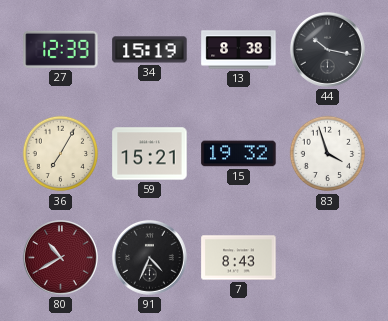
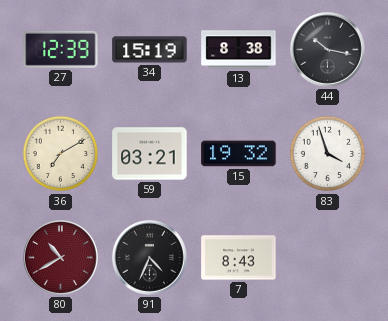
36: 7:05 -> 7:10
59: 15:21 -> 03:21
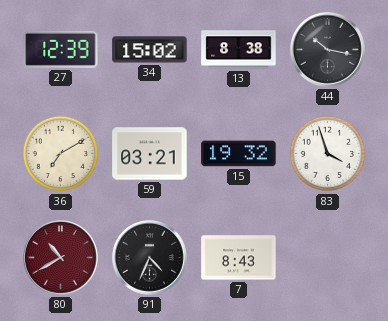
34: 15:19 -> 15:02
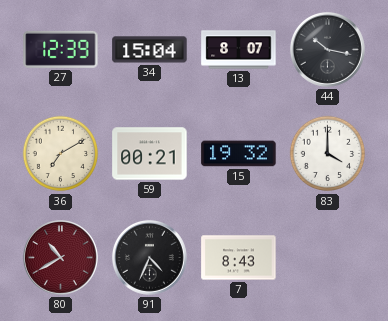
34: 15:02 -> 15:04
13: 8:38 -> 8:07
59: 03:21 -> 00:21
83: 3:57 -> 4:00
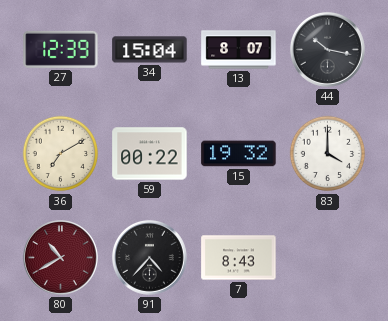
59: 00:21 -> 00:22
91: 4:34 -> 4:37
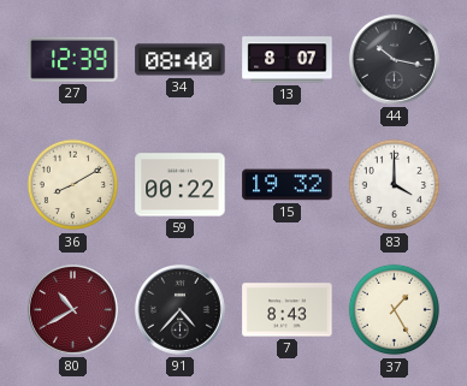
34: 15:04 -> 08:40
36: 7:10 -> 8:10
37: none -> 1:25
